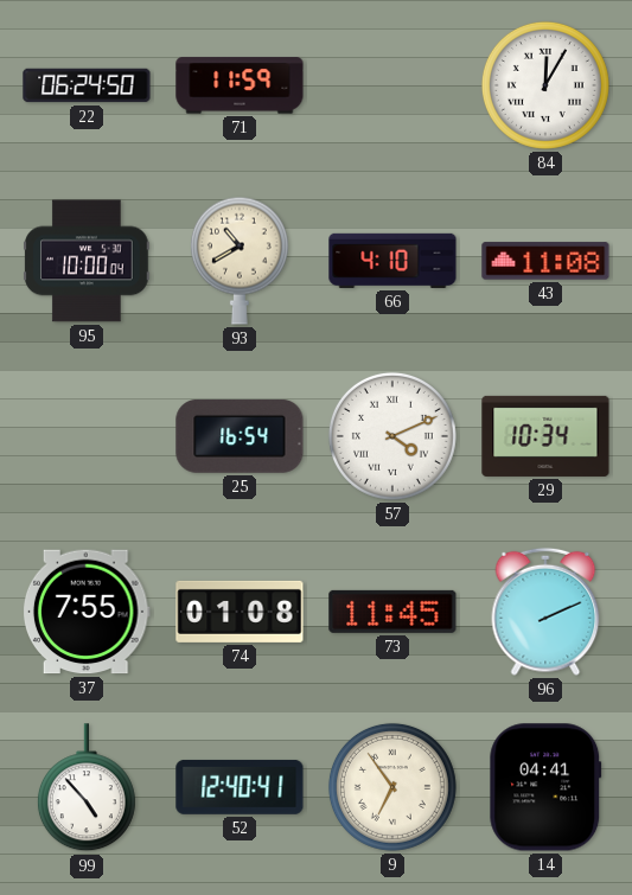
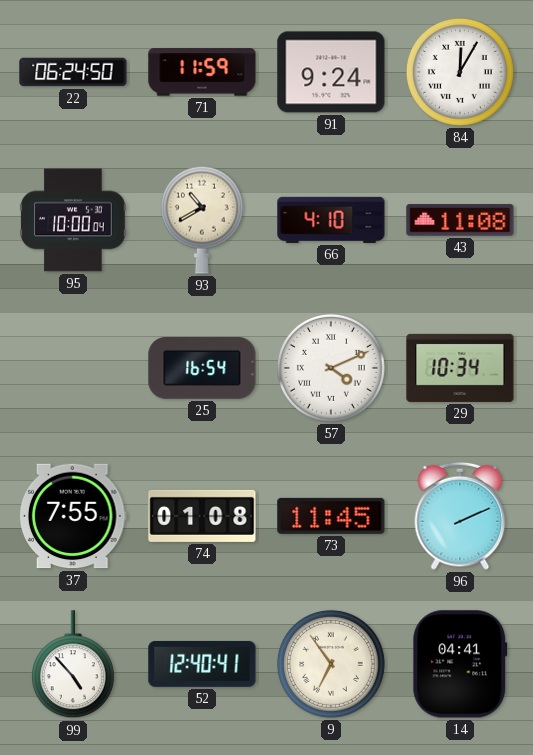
91: none -> 9:24
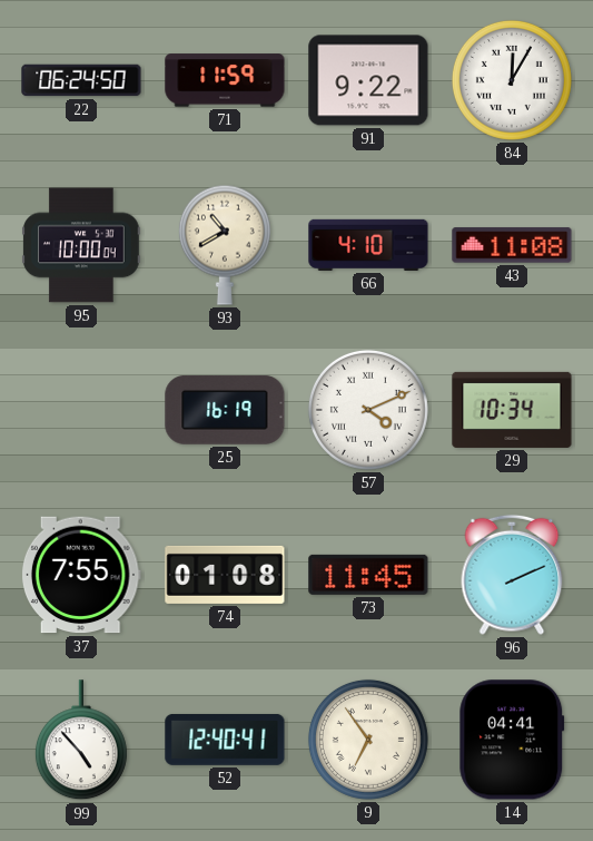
91: 9:24 -> 9:22
25: 16:54 -> 16:19
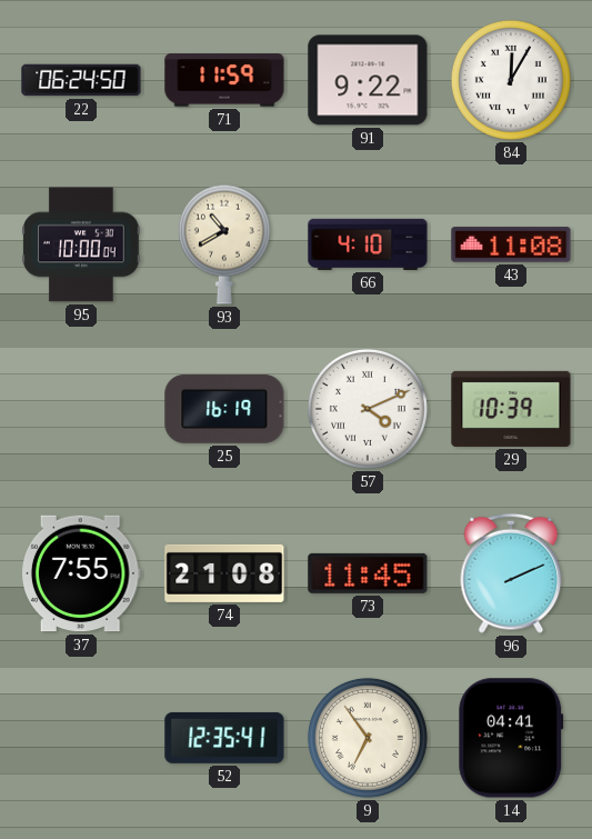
29: 10:34 -> 10:39
74: 01:08 -> 21:08
99: 4:53 -> none
52: 12:40 -> 12:35
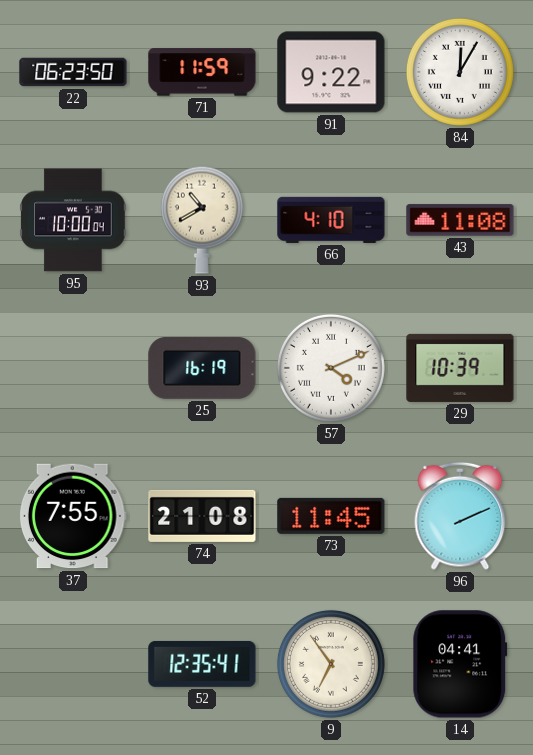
22: 06:24 -> 06:23
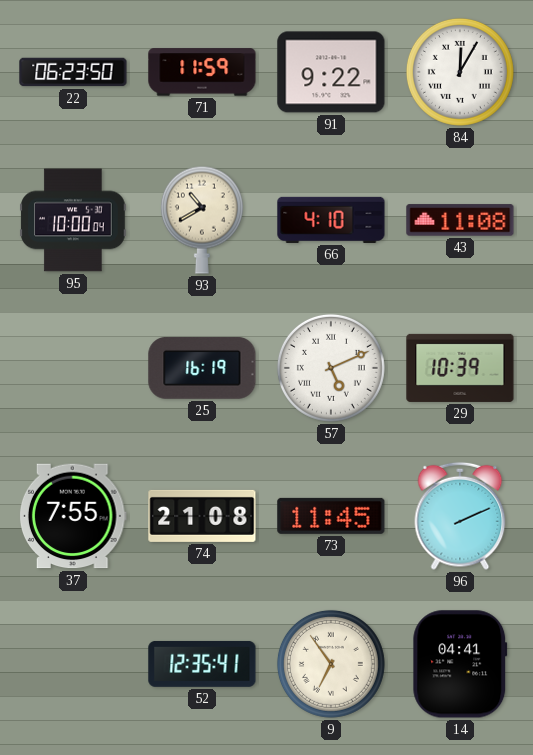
57: 4:11 -> 5:11
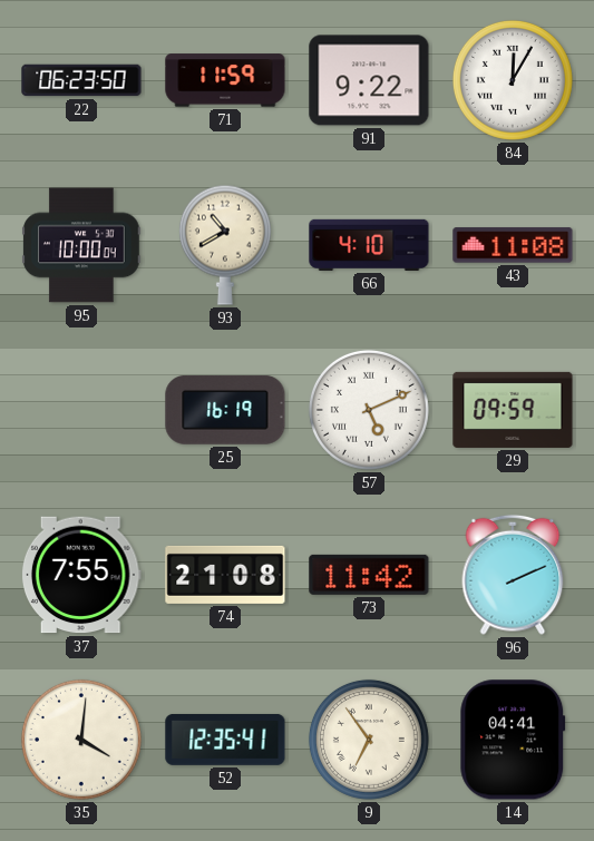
29: 10:39 -> 09:59
73: 11:45 -> 11:42
35: none -> 4:01
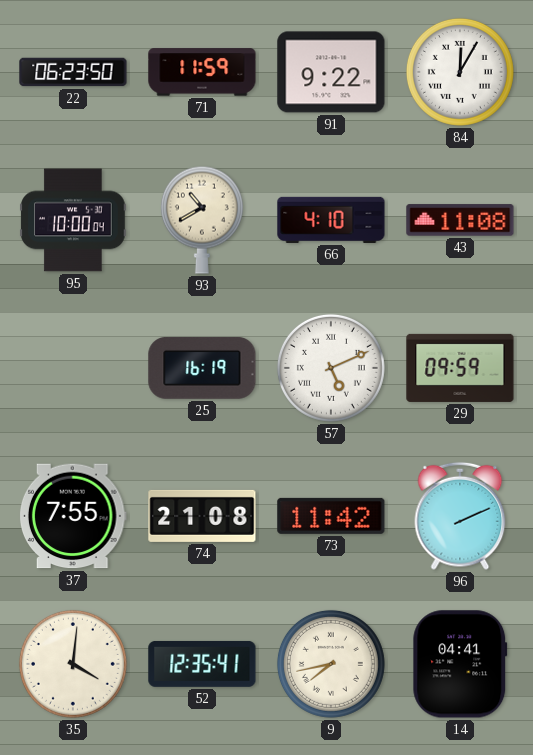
9: 6:54 -> 7:43
